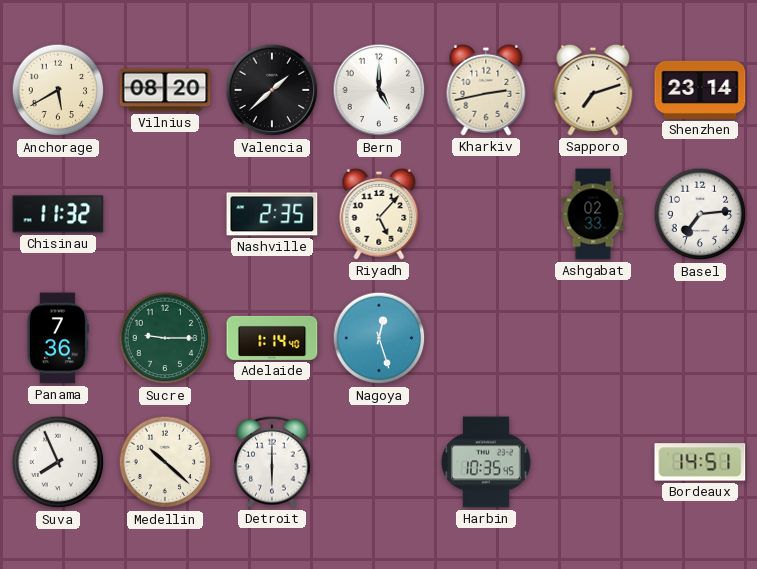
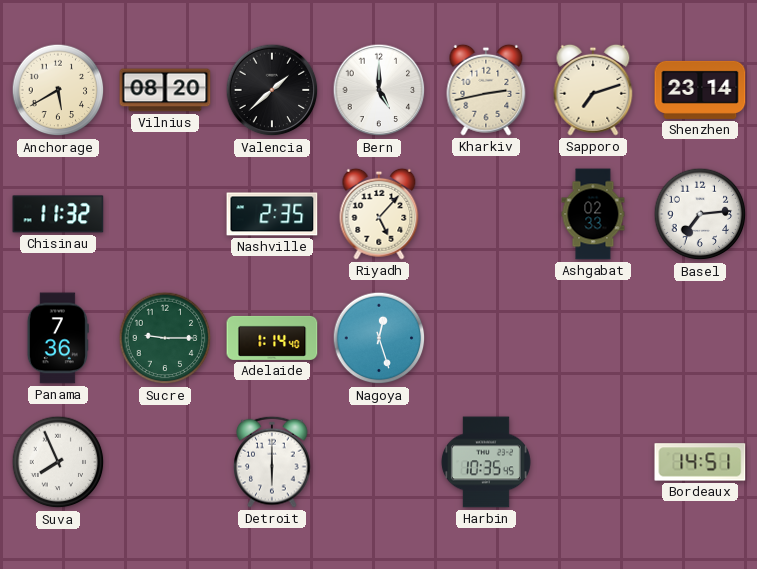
Medellin: 10:22 -> none
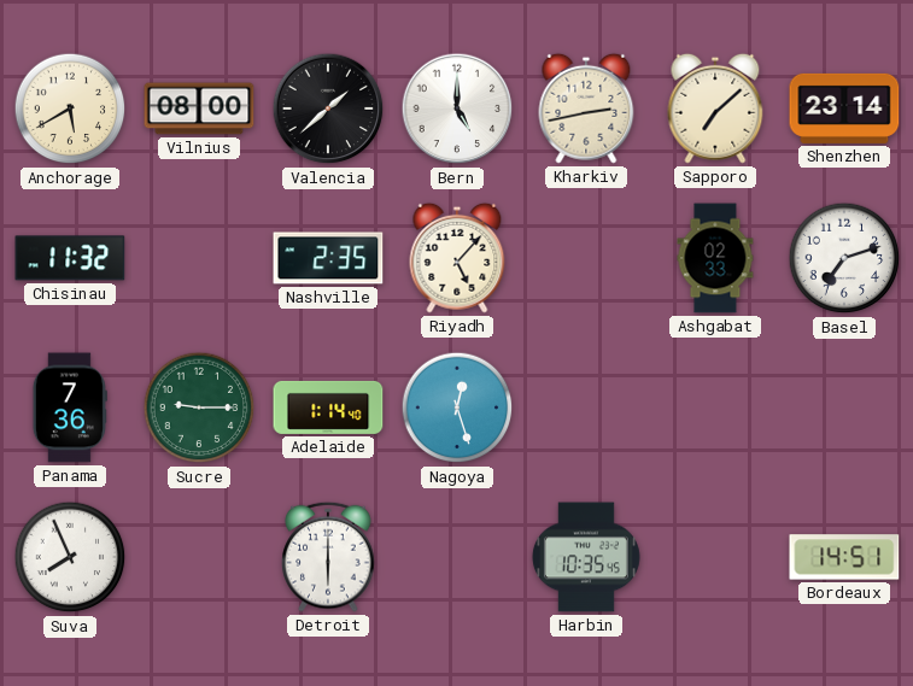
Vilnius: 08:20 -> 08:00
Sapporo: 7:12 -> 7:08
Basel: 7:14 -> 7:12
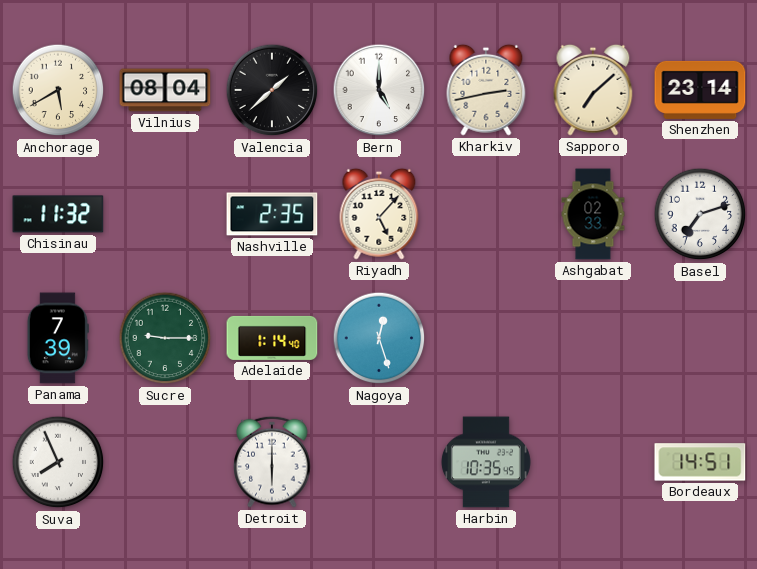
Vilnius: 08:00 -> 08:04
Panama: 7:36 -> 7:39
